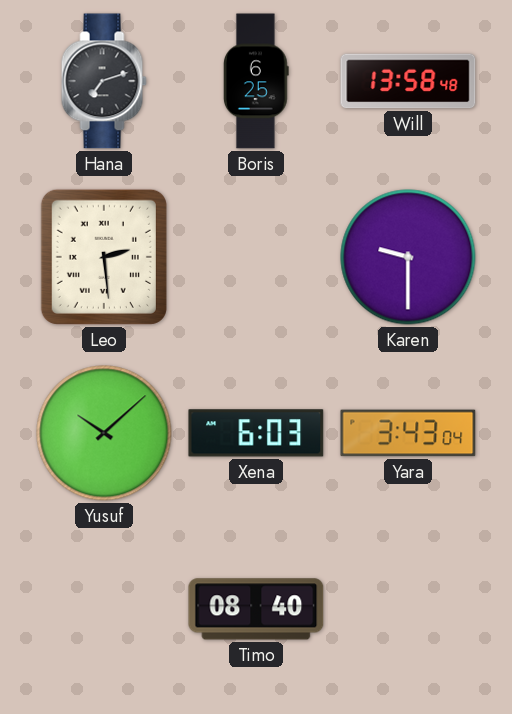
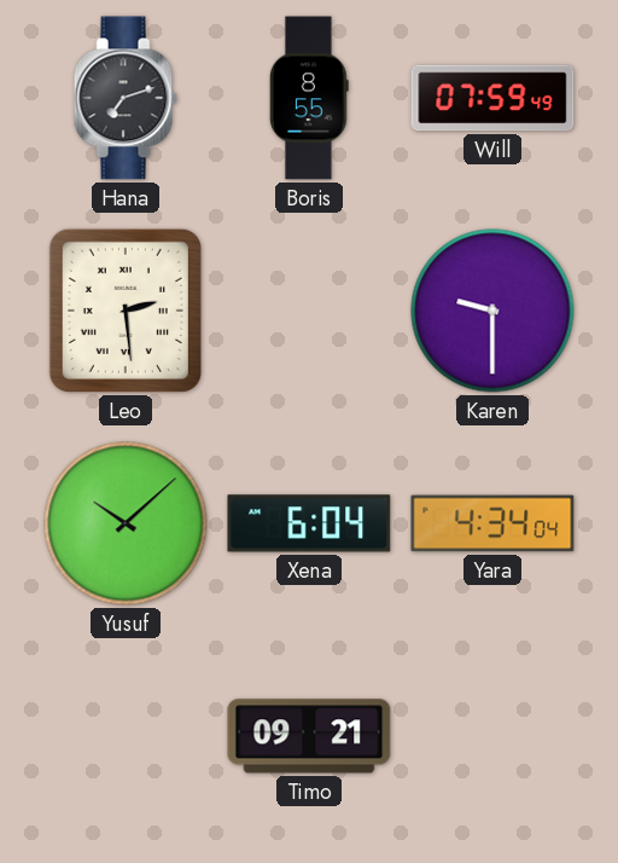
Boris: 6:25 -> 8:55
Will: 13:58 -> 07:59
Xena: 6:03 -> 6:04
Yara: 3:43 -> 4:34
Timo: 08:40 -> 09:21
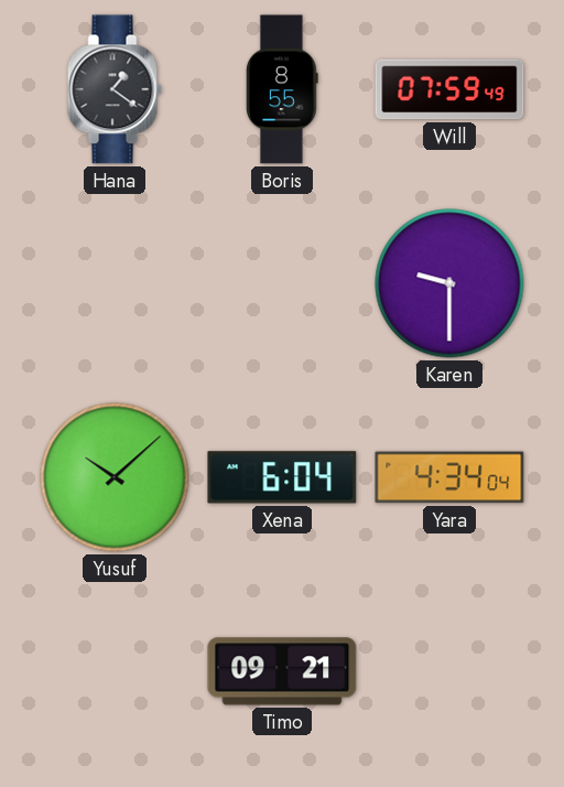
Hana: 7:12 -> 1:21
Leo: 2:29 -> none
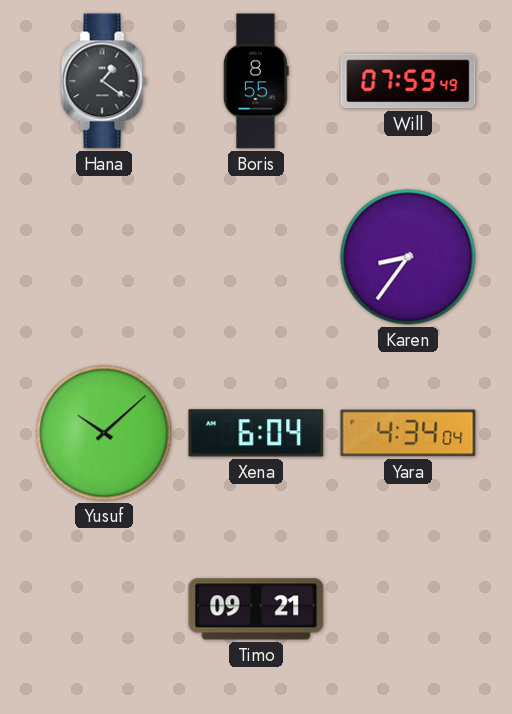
Karen: 9:30 -> 8:36
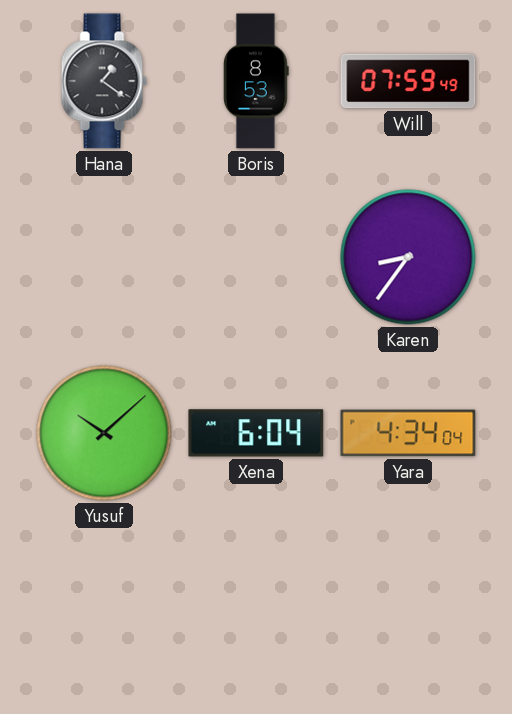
Boris: 8:55 -> 8:53
Timo: 09:21 -> none
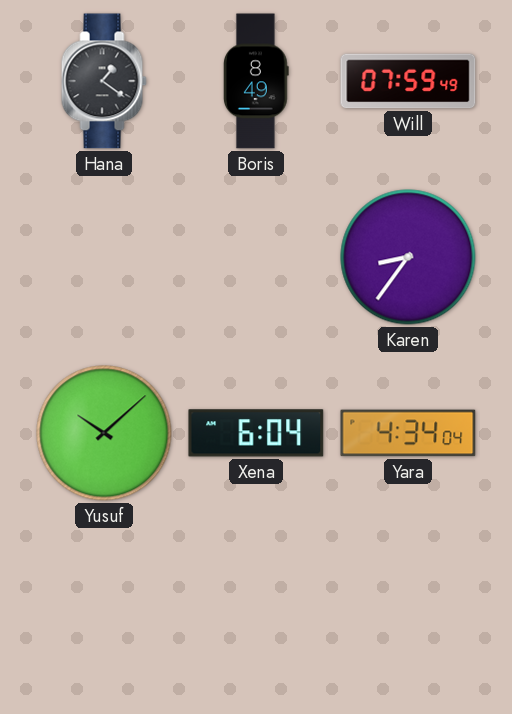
Boris: 8:53 -> 8:49
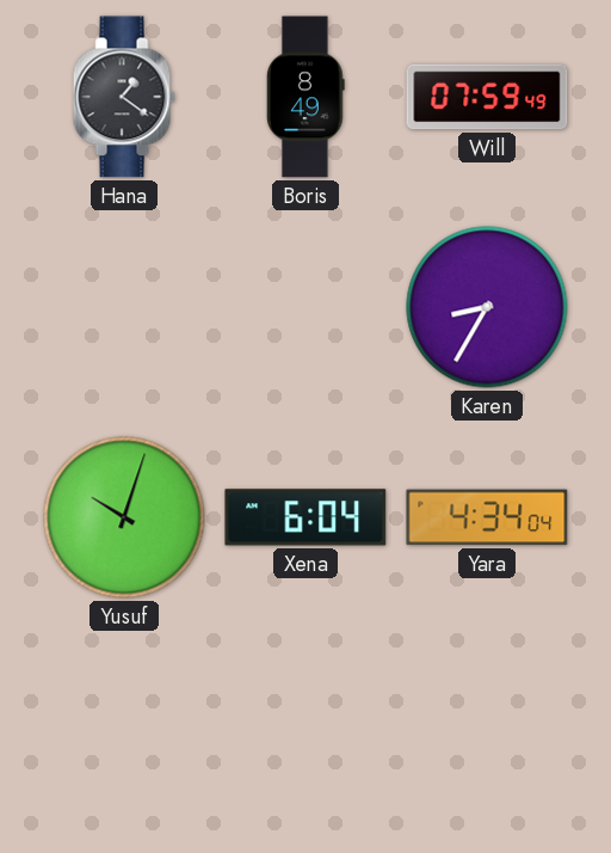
Karen: 8:36 -> 8:35
Yusuf: 10:08 -> 10:03
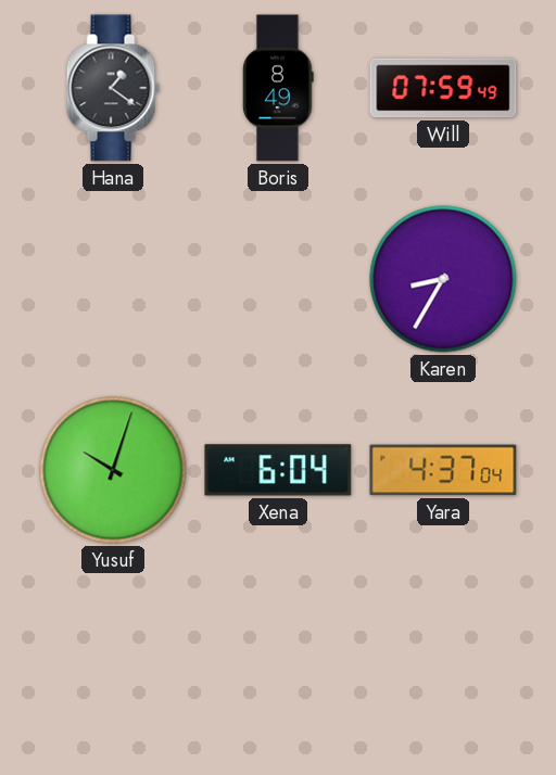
Yara: 4:34 -> 4:37
